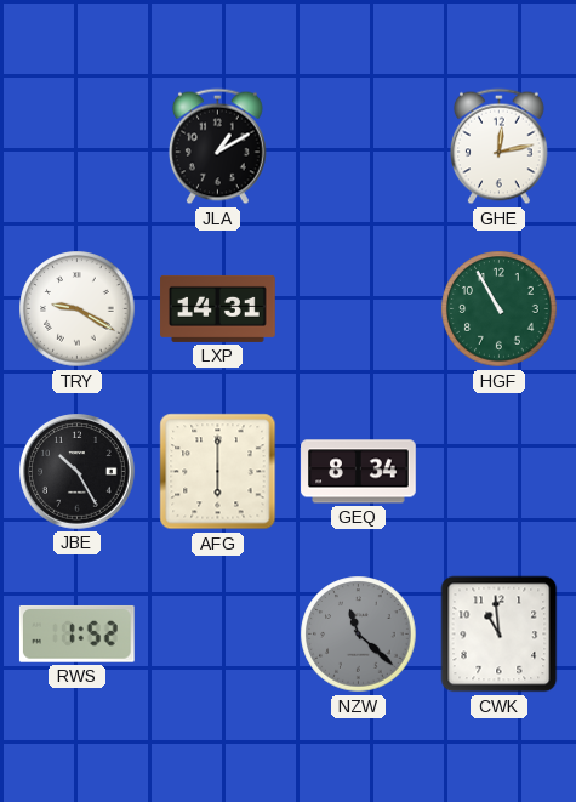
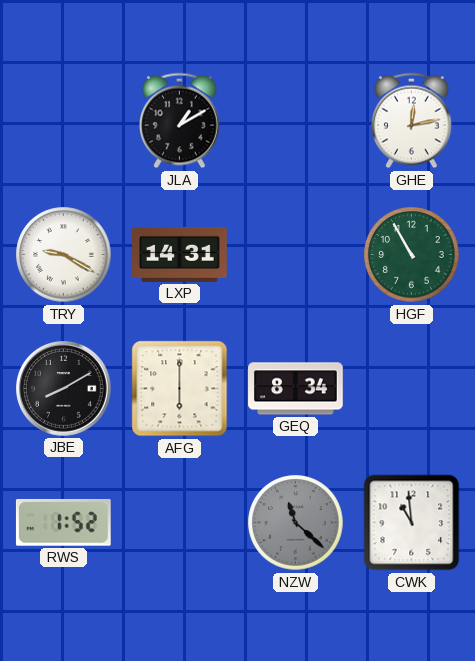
JBE: 10:25 -> 8:10
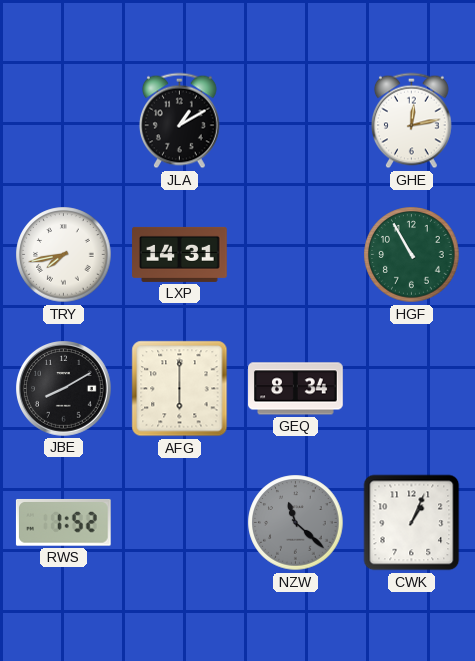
TRY: 9:20 -> 7:43
CWK: 10:59 -> 1:04
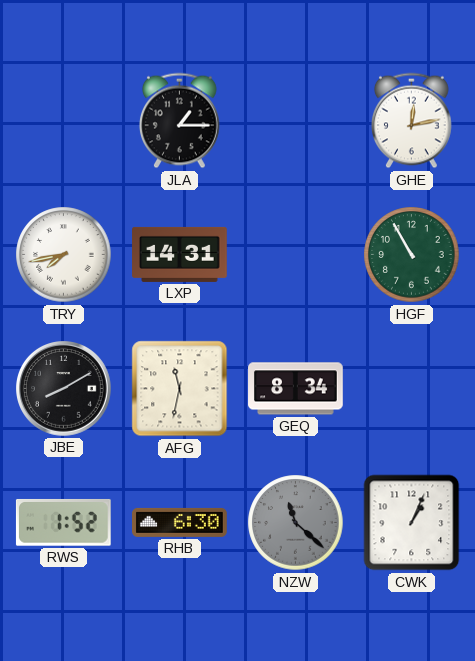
JLA: 1:10 -> 1:15
AFG: 6:00 -> 11:32
RHB: none -> 6:30
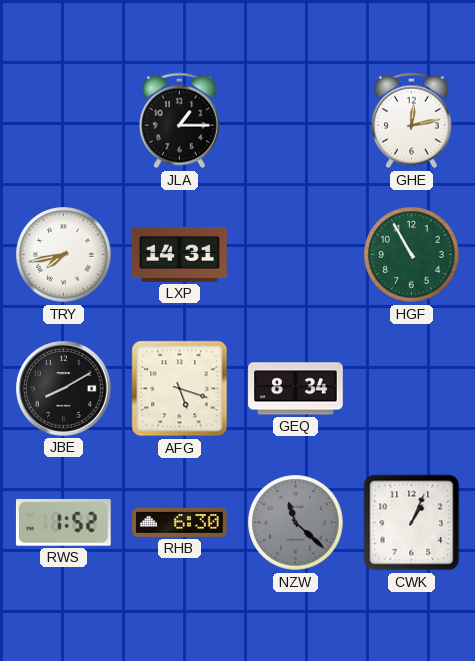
AFG: 11:32 -> 5:18
